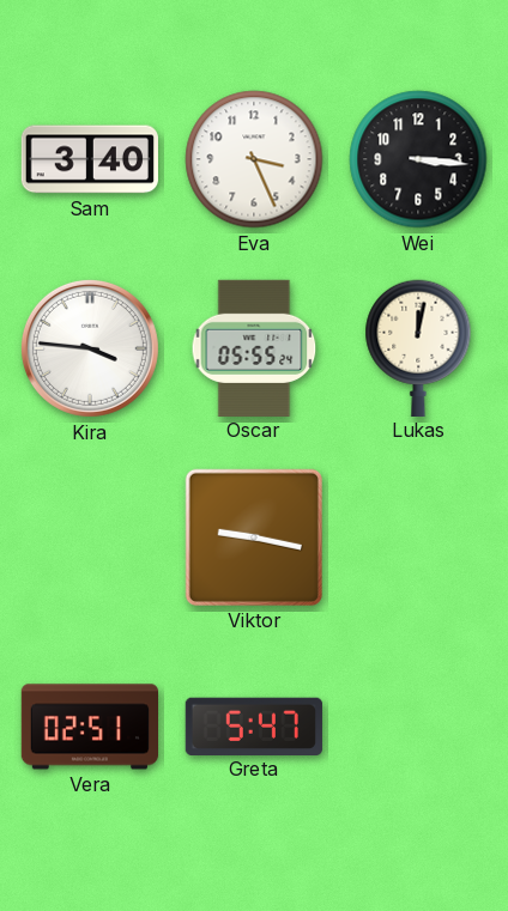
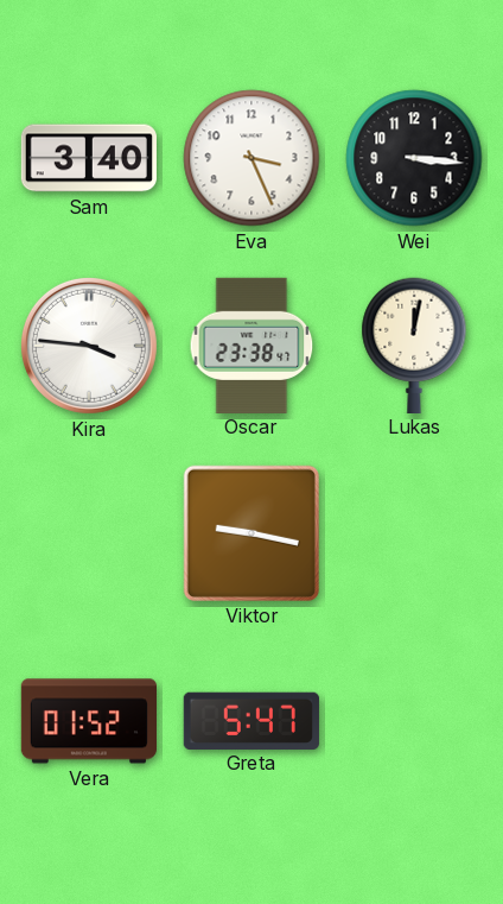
Oscar: 05:55 -> 23:38
Vera: 02:51 -> 01:52
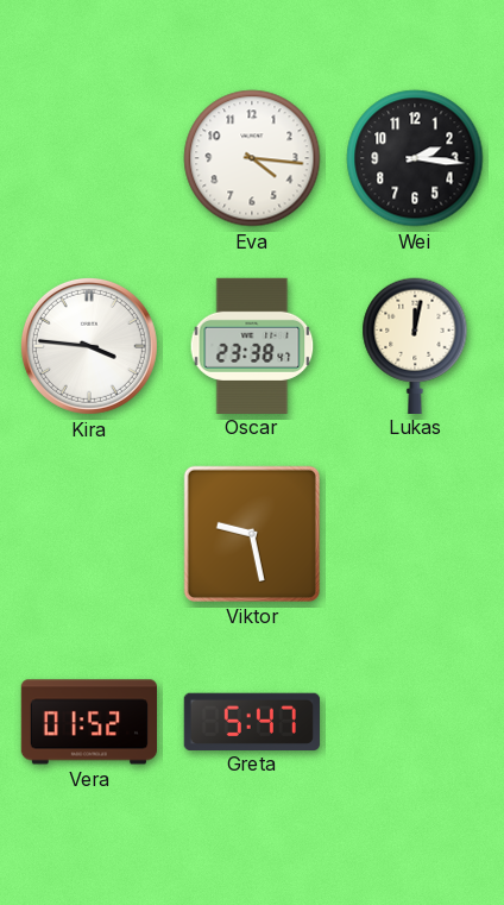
Sam: 3:40 -> none
Eva: 3:26 -> 4:16
Wei: 3:16 -> 2:16
Viktor: 9:17 -> 9:28
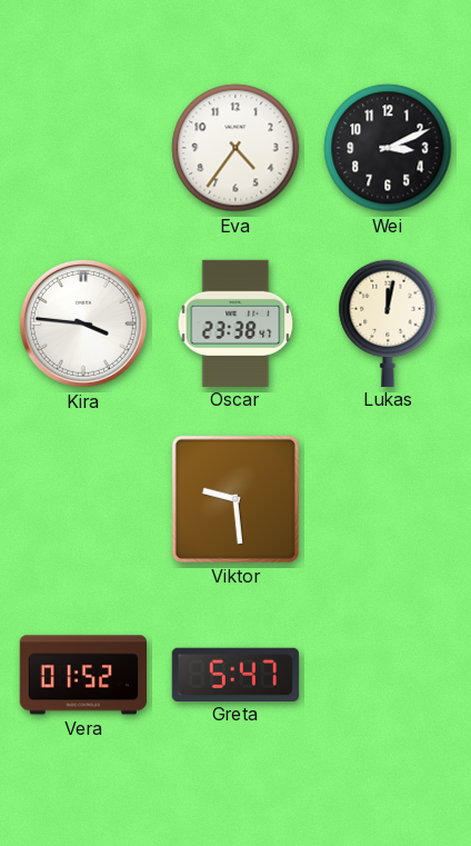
Eva: 4:16 -> 4:36
Wei: 2:16 -> 3:11
Viktor: 9:28 -> 9:29
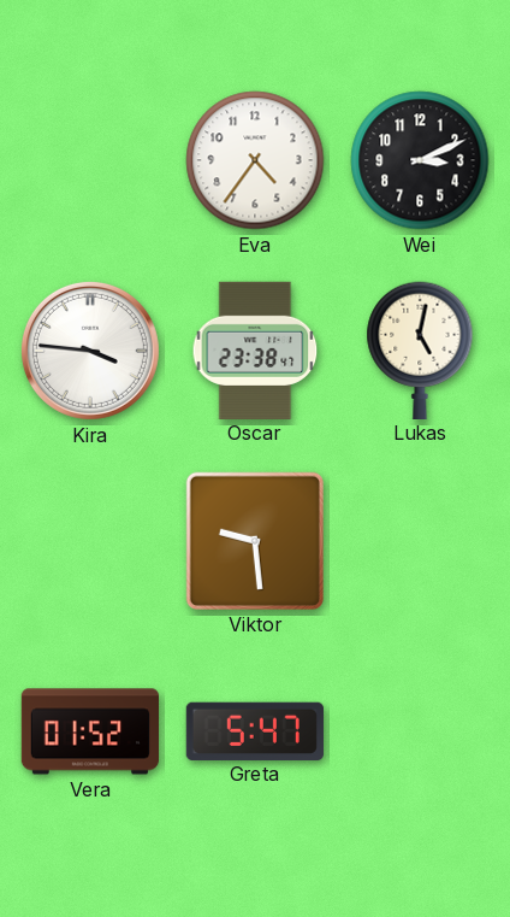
Lukas: 12:02 -> 5:02
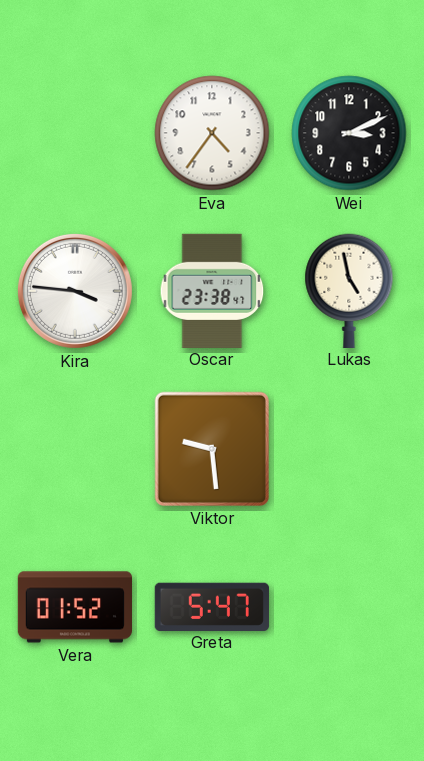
Lukas: 5:02 -> 4:58
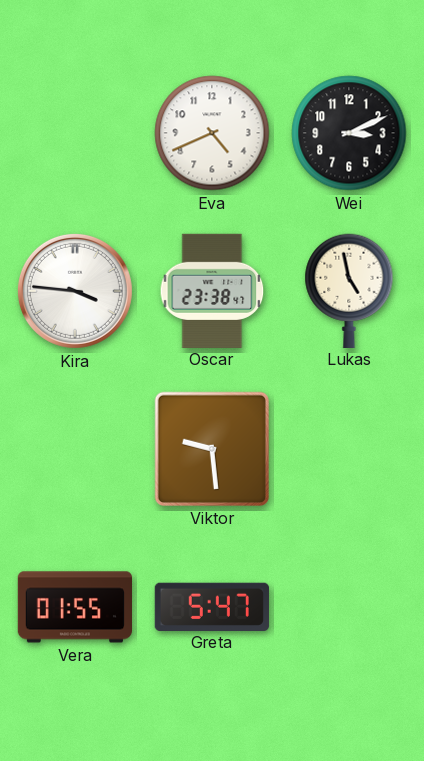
Eva: 4:36 -> 4:41
Vera: 01:52 -> 01:55
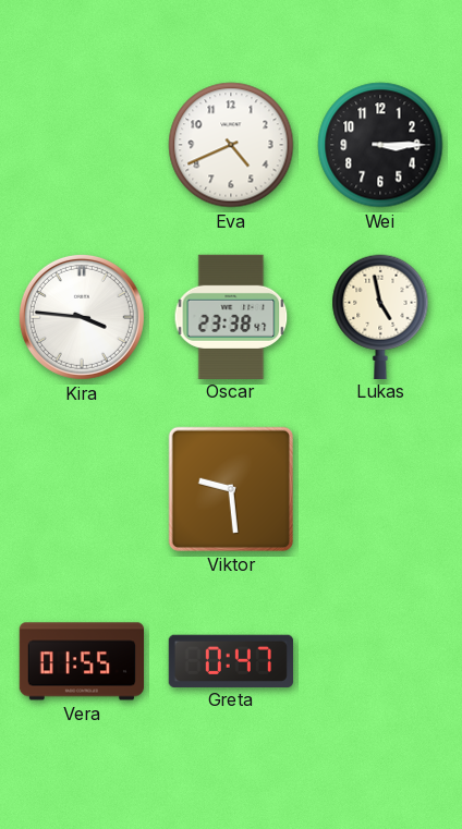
Wei: 3:11 -> 3:15
Greta: 5:47 -> 0:47
